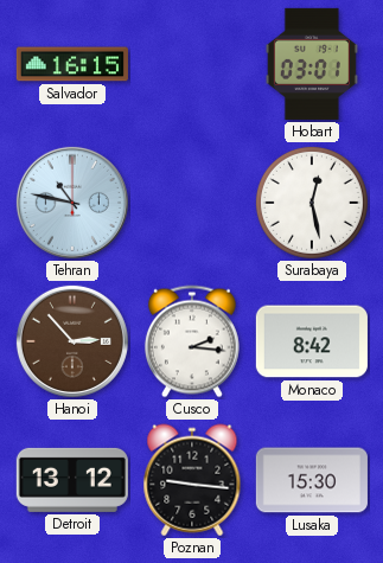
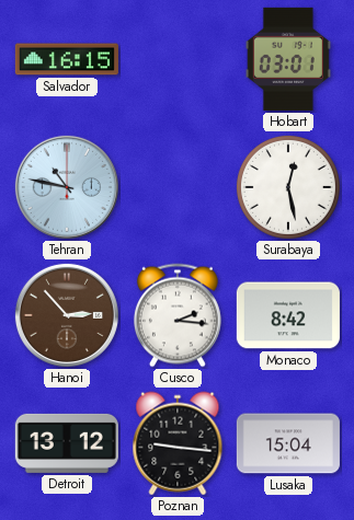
Lusaka: 15:30 -> 15:04
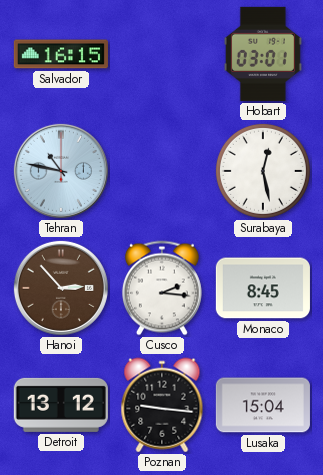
Monaco: 8:42 -> 8:45
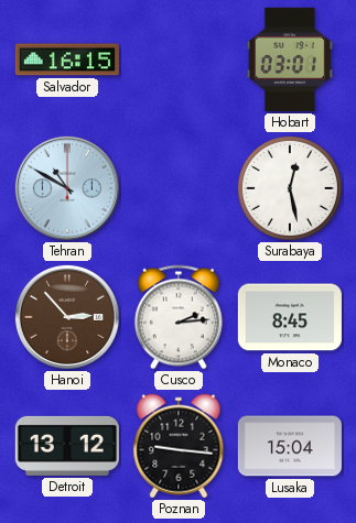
Tehran: 10:47 -> 10:50
Cusco: 2:16 -> 2:14
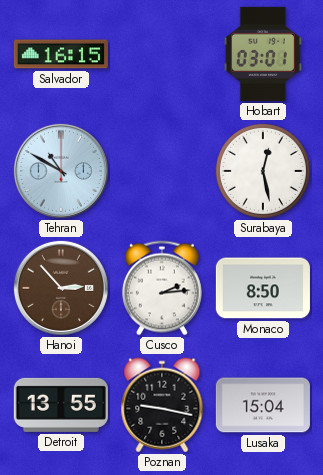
Monaco: 8:45 -> 8:50
Detroit: 13:12 -> 13:55
Poznan: 9:16 -> 9:17
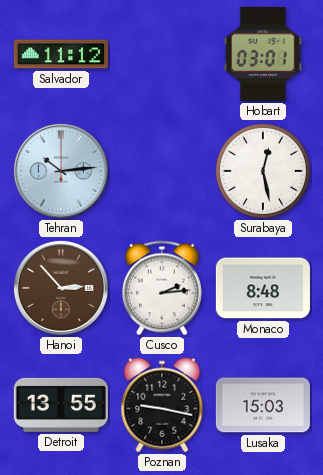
Salvador: 16:15 -> 11:12
Tehran: 10:50 -> 10:14
Monaco: 8:50 -> 8:48
Lusaka: 15:04 -> 15:03
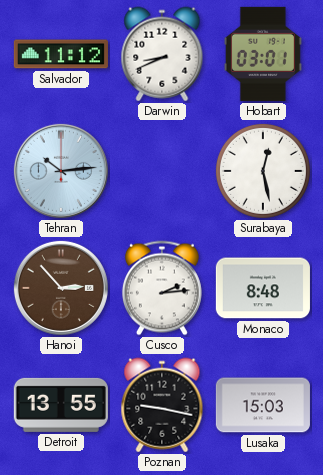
Darwin: none -> 8:41
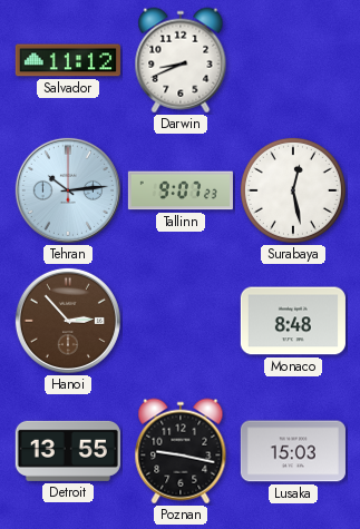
Hobart: 03:01 -> none
Tallinn: none -> 9:07
Cusco: 2:14 -> none
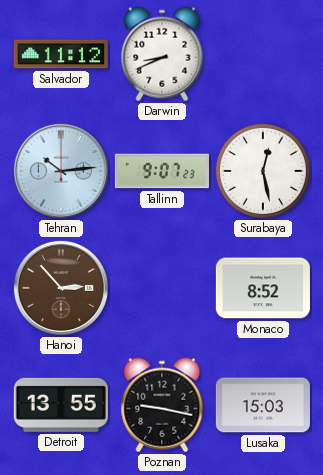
Monaco: 8:48 -> 8:52
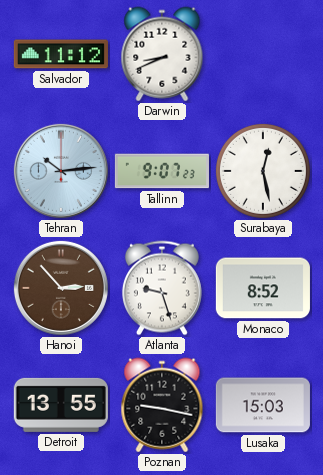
Atlanta: none -> 9:27
